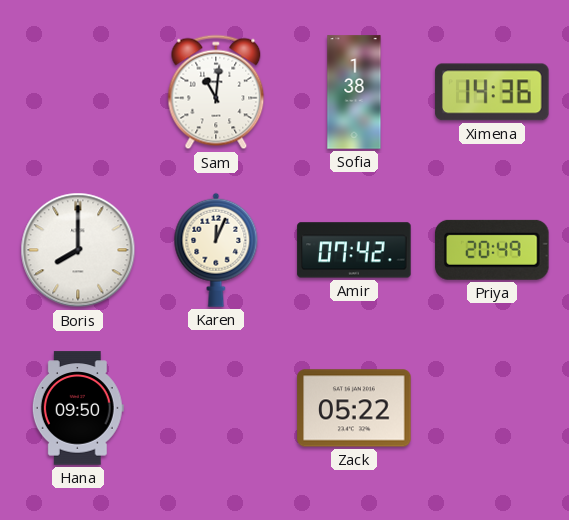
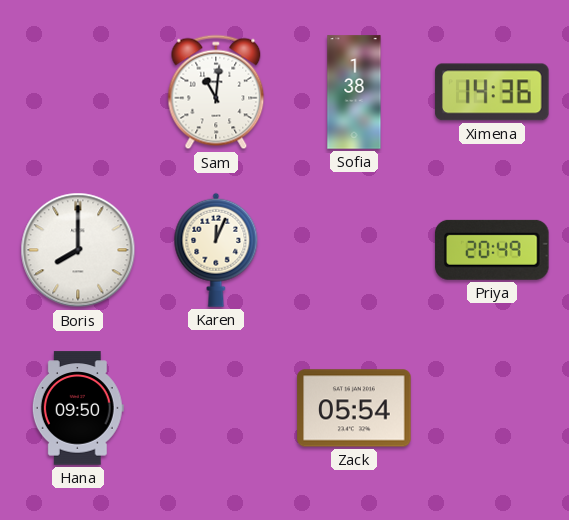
Amir: 07:42 -> none
Zack: 05:22 -> 05:54
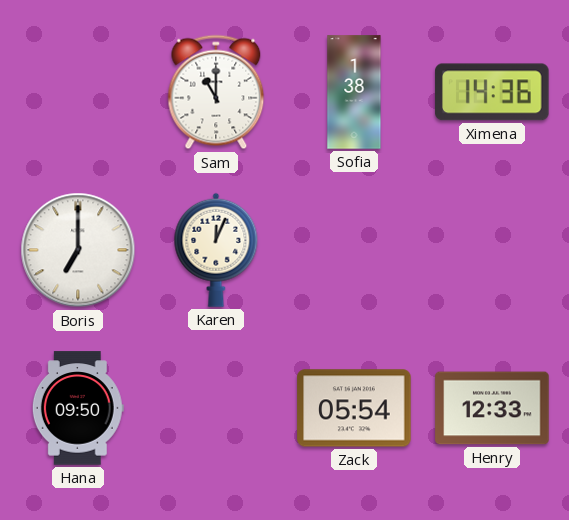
Sam: 11:01 -> 11:00
Boris: 8:00 -> 7:00
Priya: 20:49 -> none
Henry: none -> 12:33
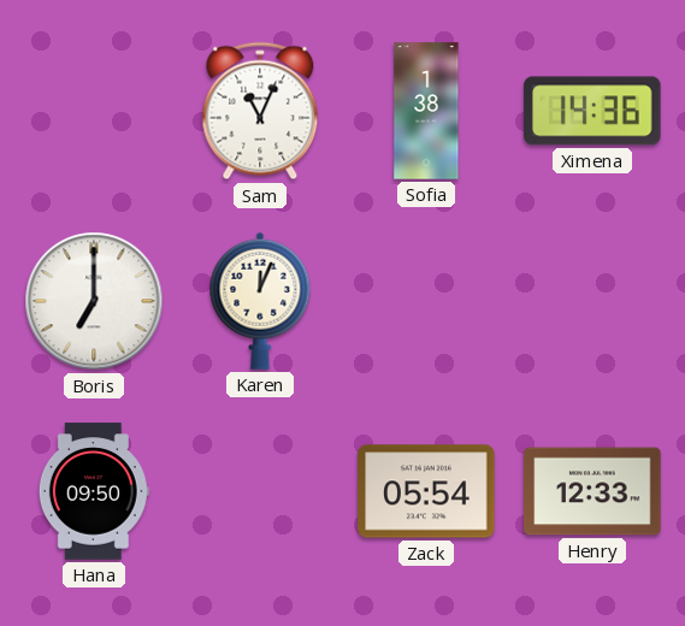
Sam: 11:00 -> 11:04
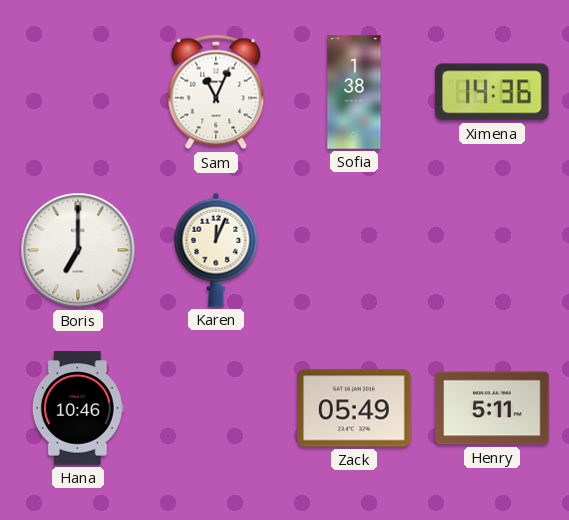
Hana: 09:50 -> 10:46
Zack: 05:54 -> 05:49
Henry: 12:33 -> 5:11
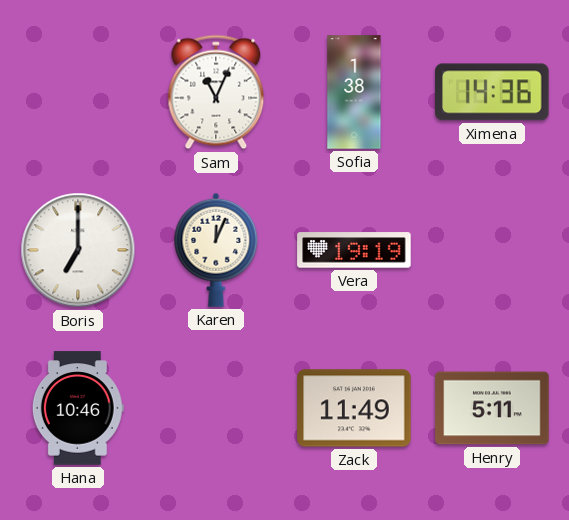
Vera: none -> 19:19
Zack: 05:49 -> 11:49
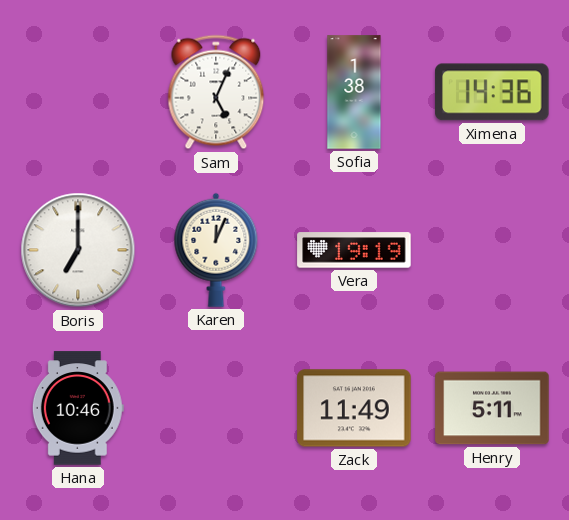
Sam: 11:04 -> 5:04
